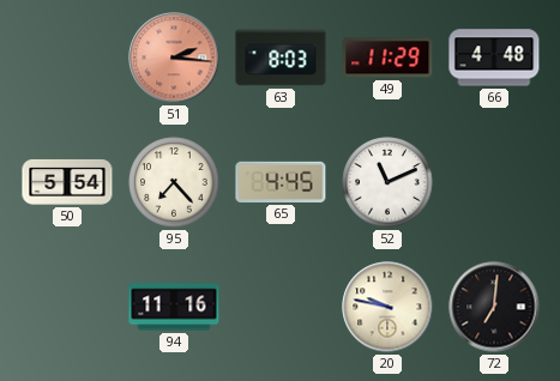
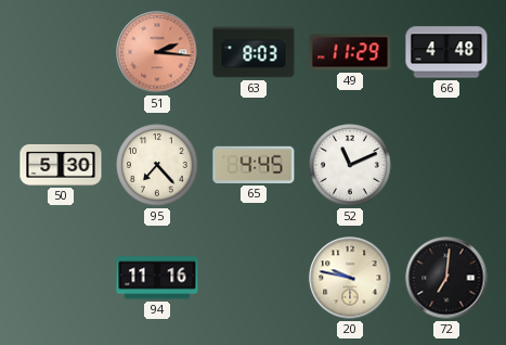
50: 5:54 -> 5:30
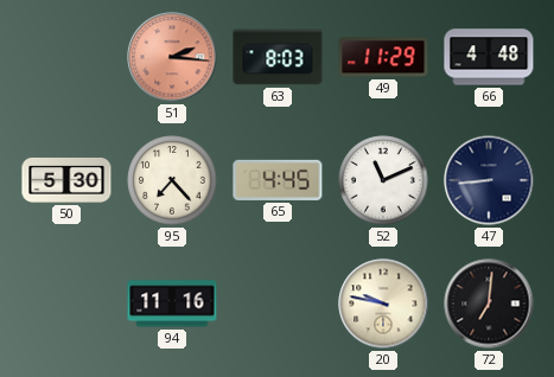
47: none -> 8:44
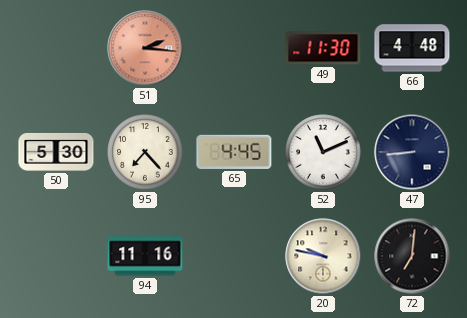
63: 8:03 -> none
49: 11:29 -> 11:30
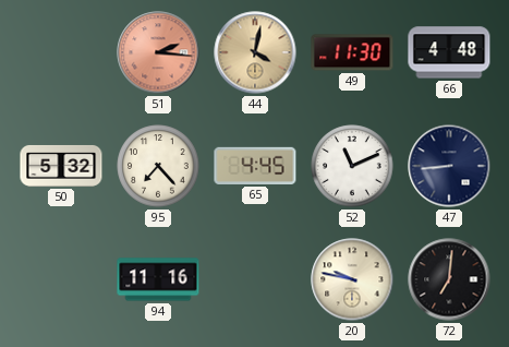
44: none -> 4:02
50: 5:30 -> 5:32
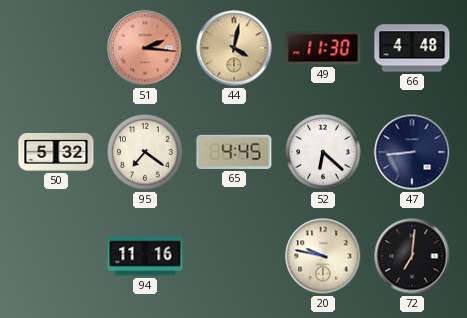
95: 7:23 -> 7:21
52: 11:11 -> 6:22
